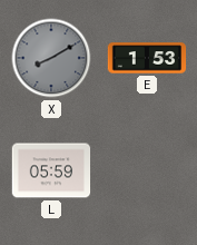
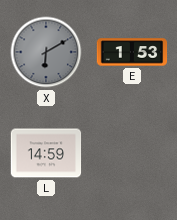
X: 8:10 -> 6:10
L: 05:59 -> 14:59
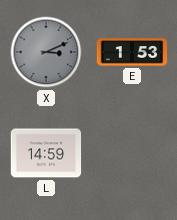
X: 6:10 -> 3:11
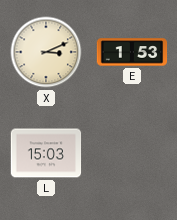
X dial: grey -> cream
L: 14:59 -> 15:03
